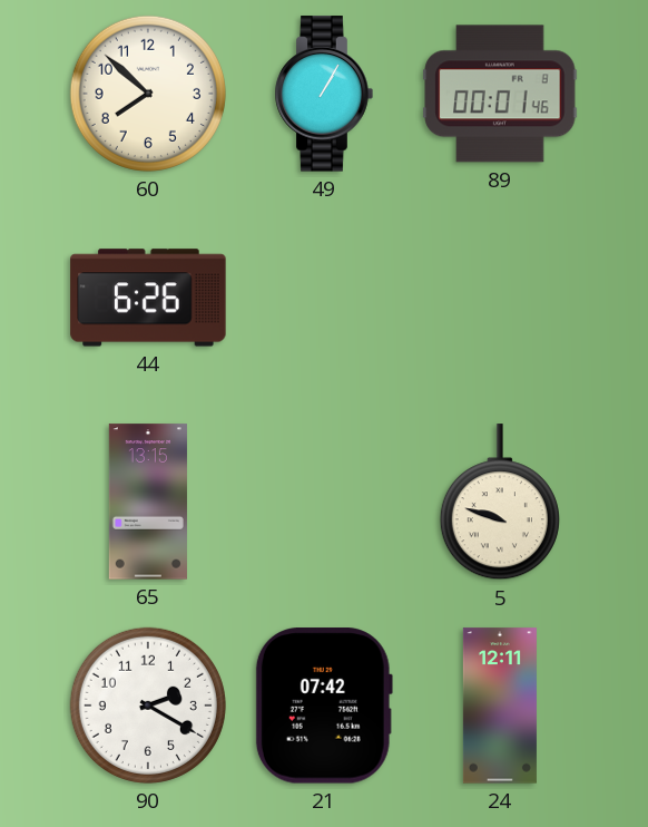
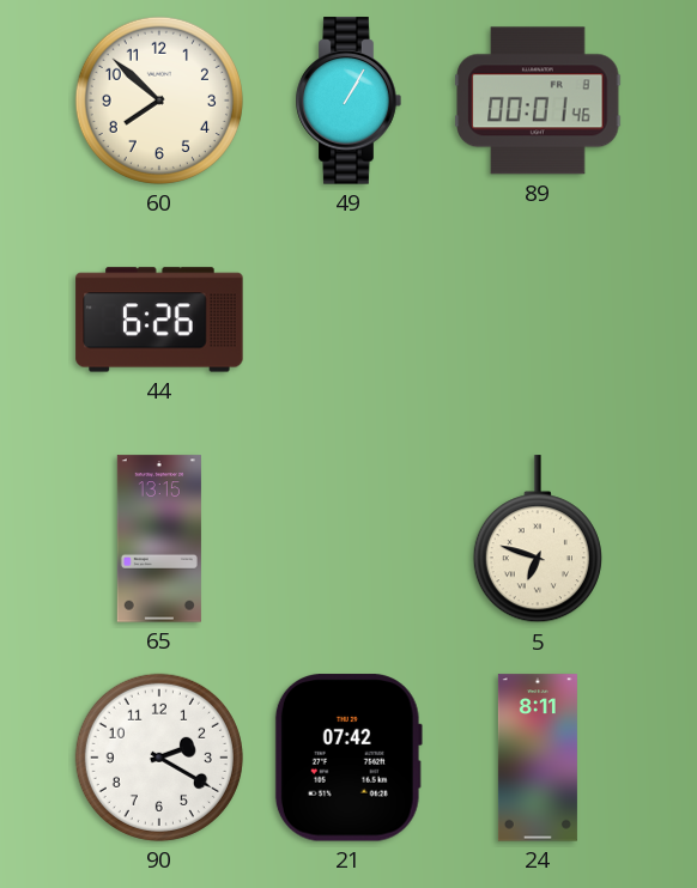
5: 9:48 -> 6:48
24: 12:11 -> 8:11
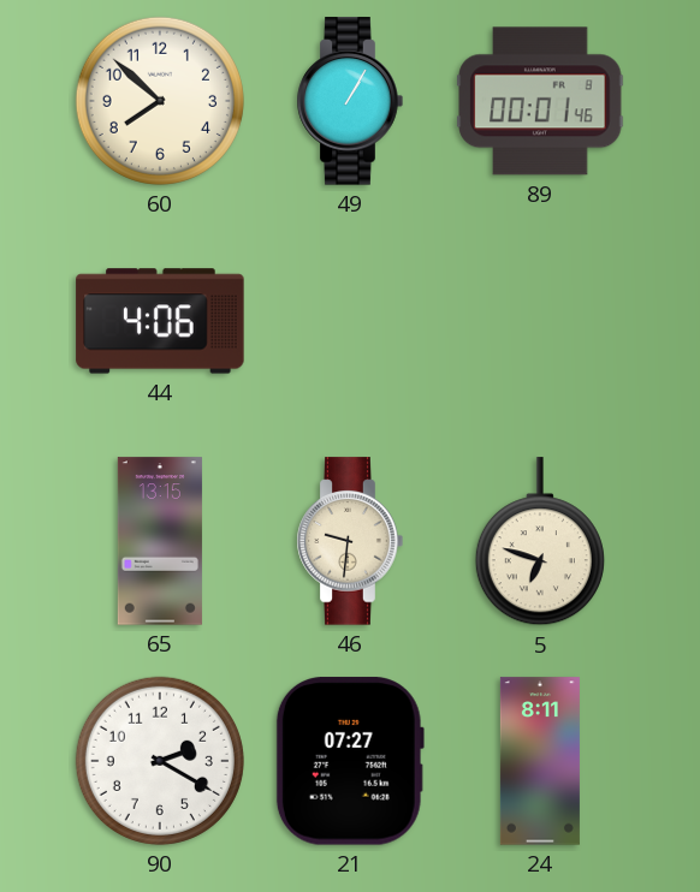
44: 6:26 -> 4:06
46: none -> 9:31
21: 07:42 -> 07:27
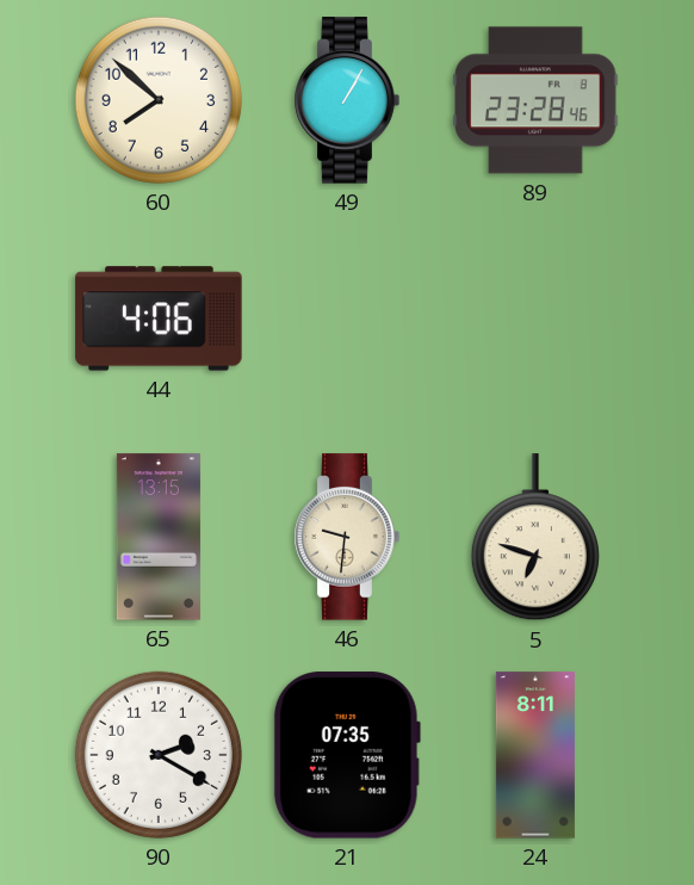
89: 00:01 -> 23:28
21: 07:27 -> 07:35
